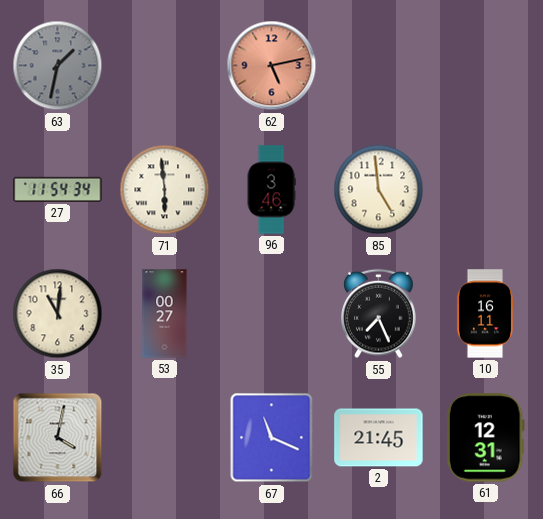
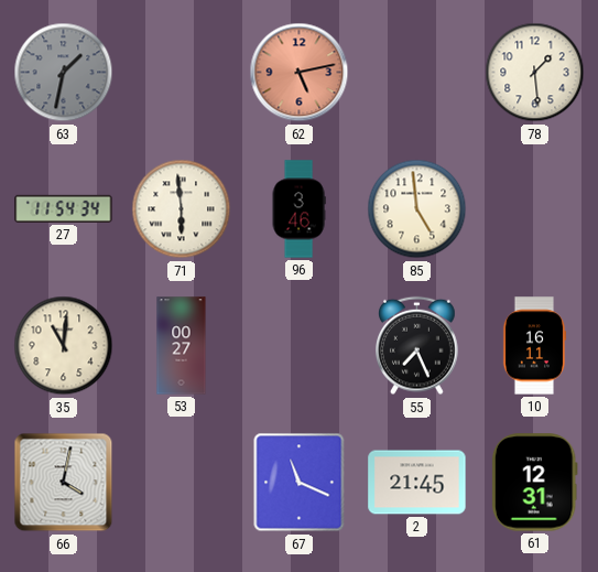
78: none -> 1:29
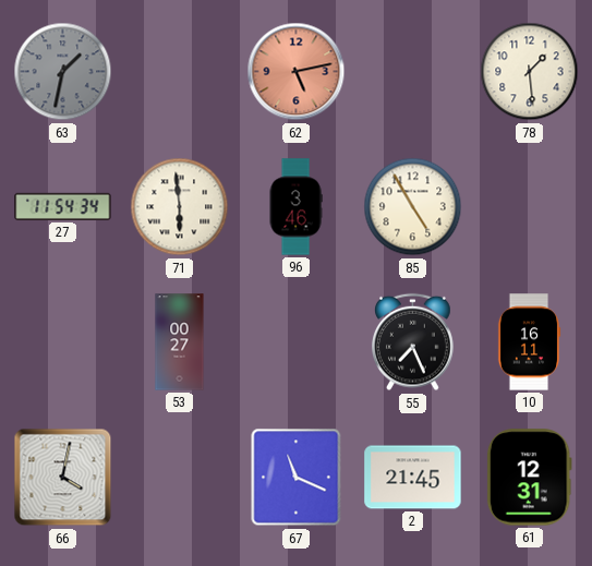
85: 4:59 -> 4:55
35: 11:01 -> none
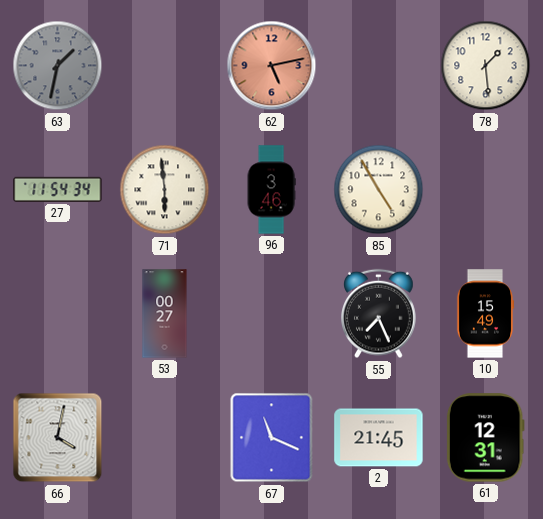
10: 16:11 -> 15:49
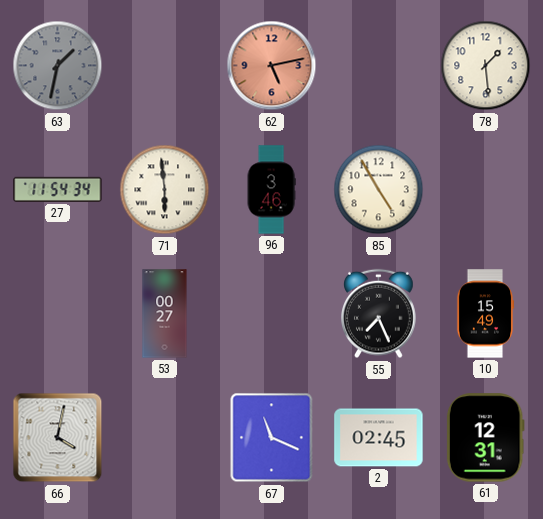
2: 21:45 -> 02:45
